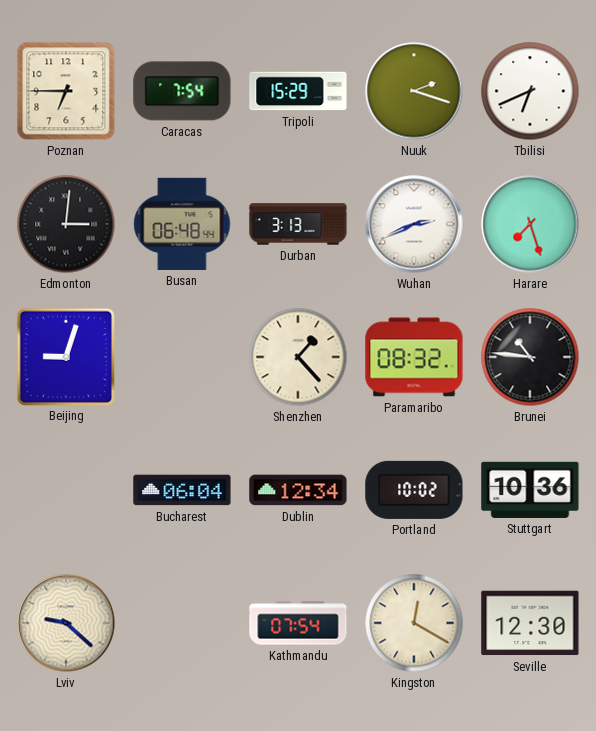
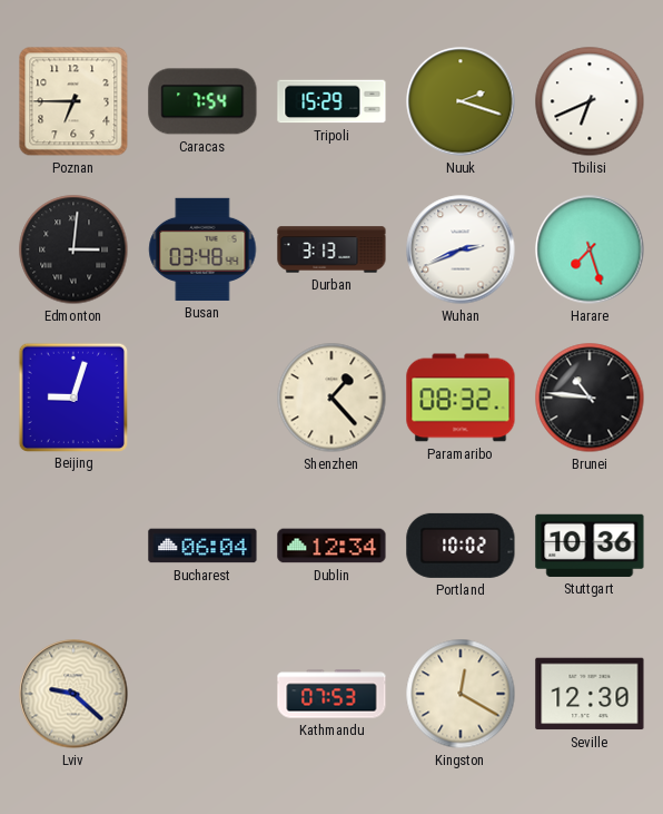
Busan: 06:48 -> 03:48
Kathmandu: 07:54 -> 07:53
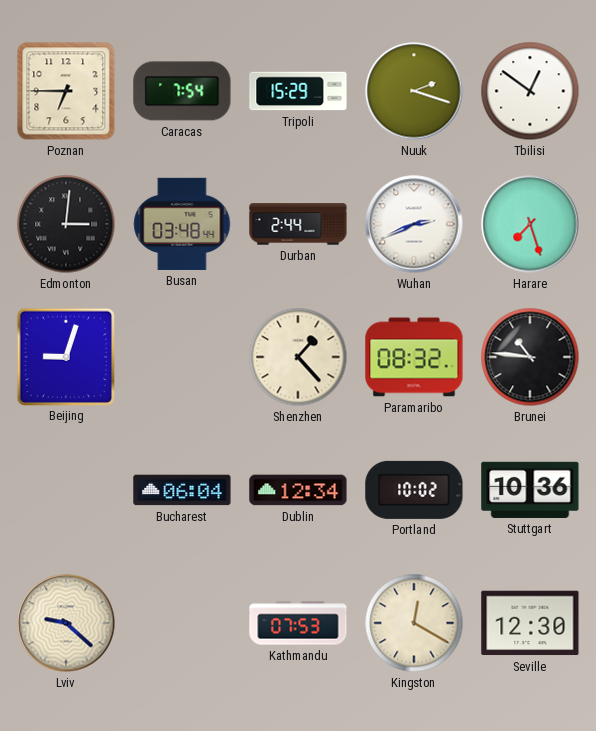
Tbilisi: 6:41 -> 12:51
Durban: 3:13 -> 2:44
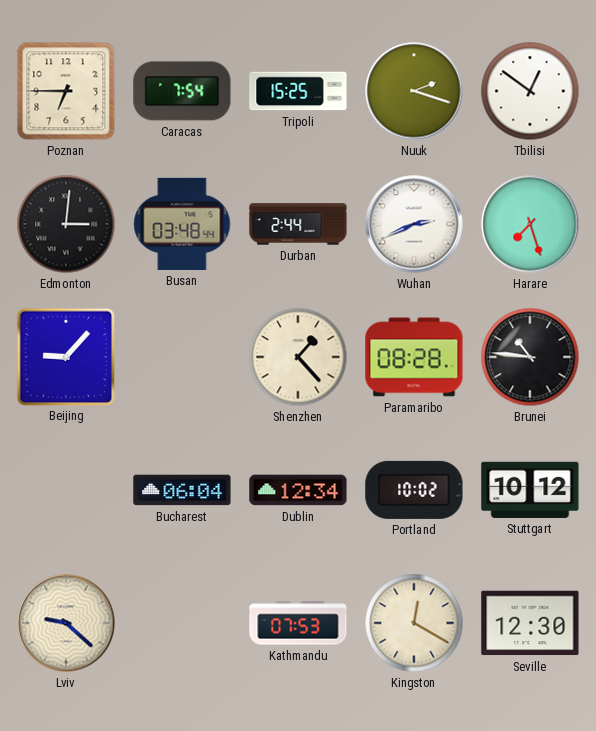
Tripoli: 15:29 -> 15:25
Beijing: 9:03 -> 9:07
Paramaribo: 08:32 -> 08:28
Stuttgart: 10:36 -> 10:12
